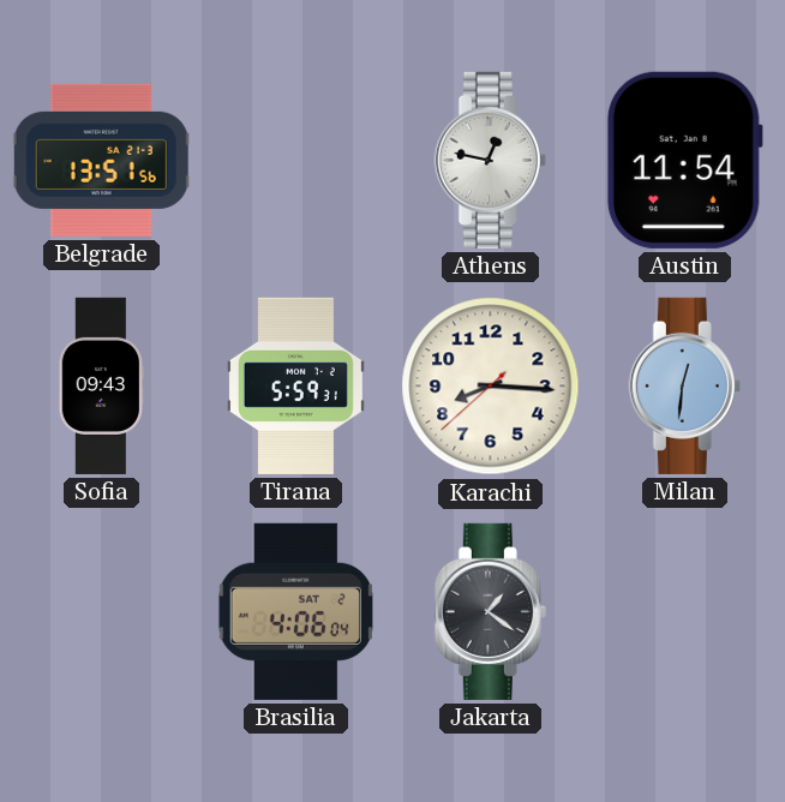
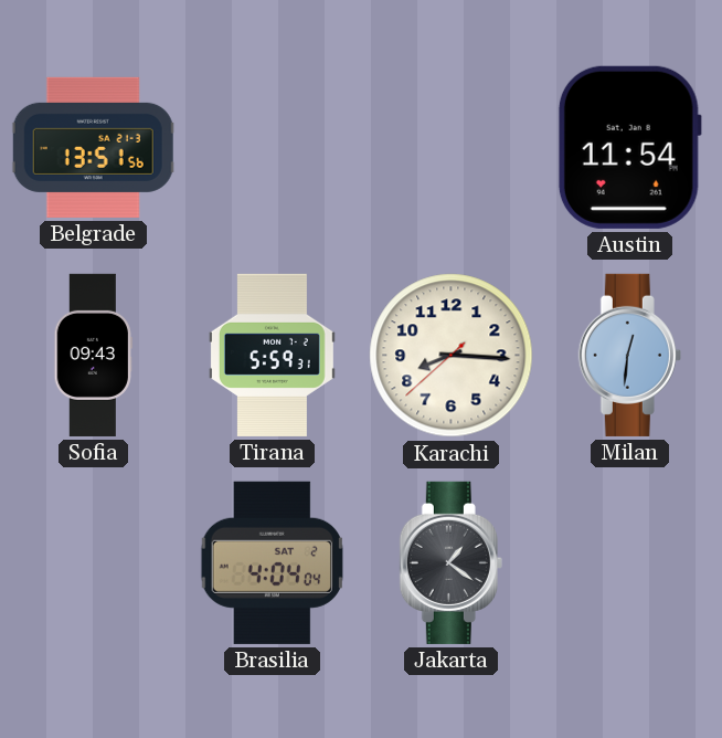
Athens: 12:47 -> none
Brasilia: 4:06 -> 4:04
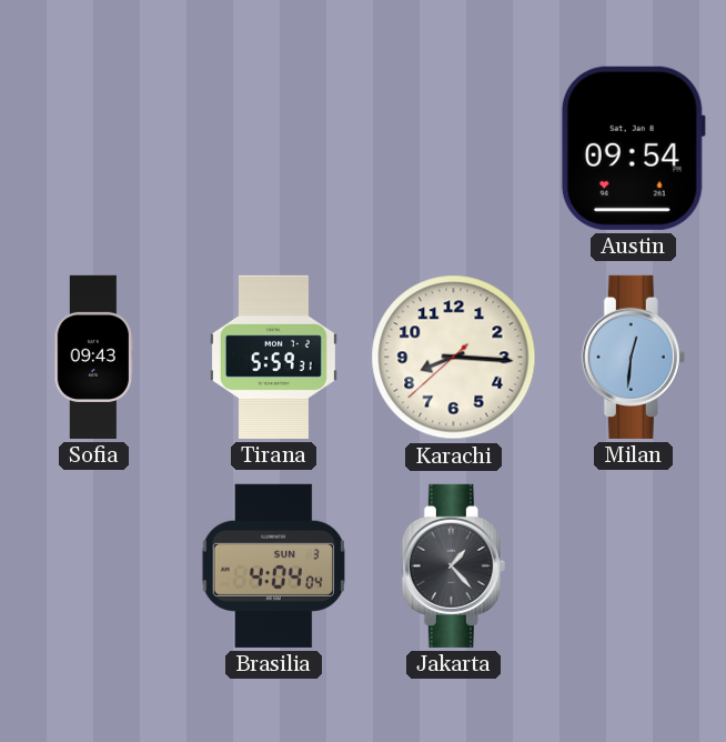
Belgrade: 13:51 -> none
Austin: 11:54 -> 09:54
Brasilia date: SAT 2 -> SUN 3
Jakarta: 1:21 -> 1:23
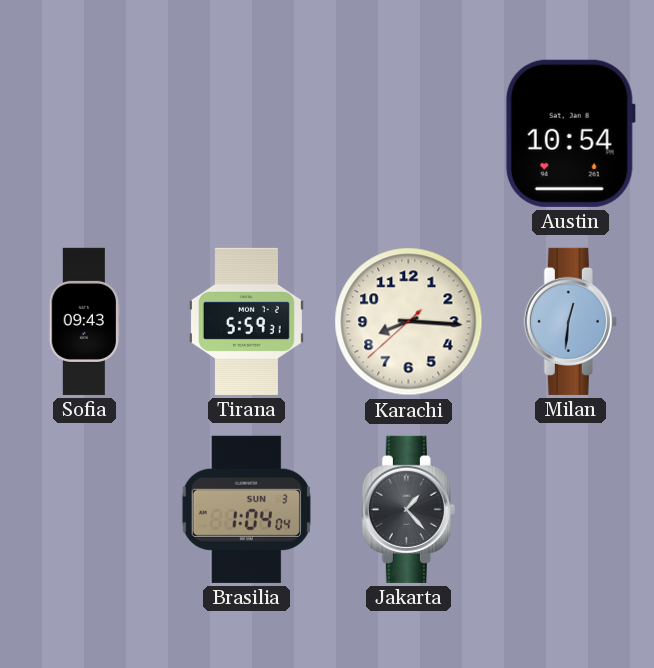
Austin: 09:54 -> 10:54
Brasilia: 4:04 -> 1:04
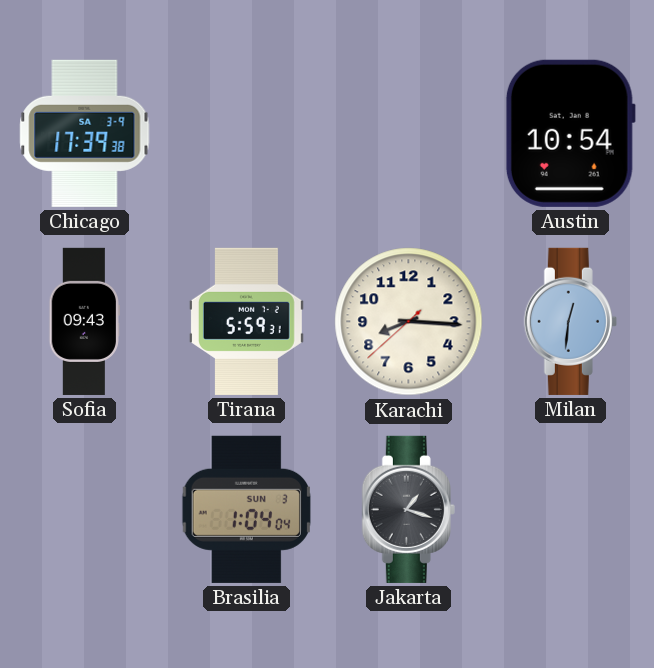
Chicago: none -> 17:39
Jakarta: 1:23 -> 1:18
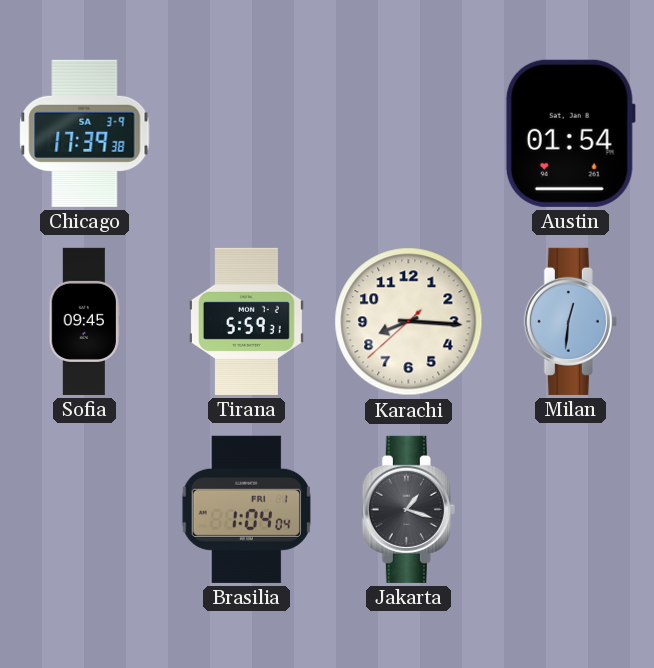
Austin: 10:54 -> 01:54
Sofia: 09:43 -> 09:45
Brasilia date: SUN 3 -> FRI 1
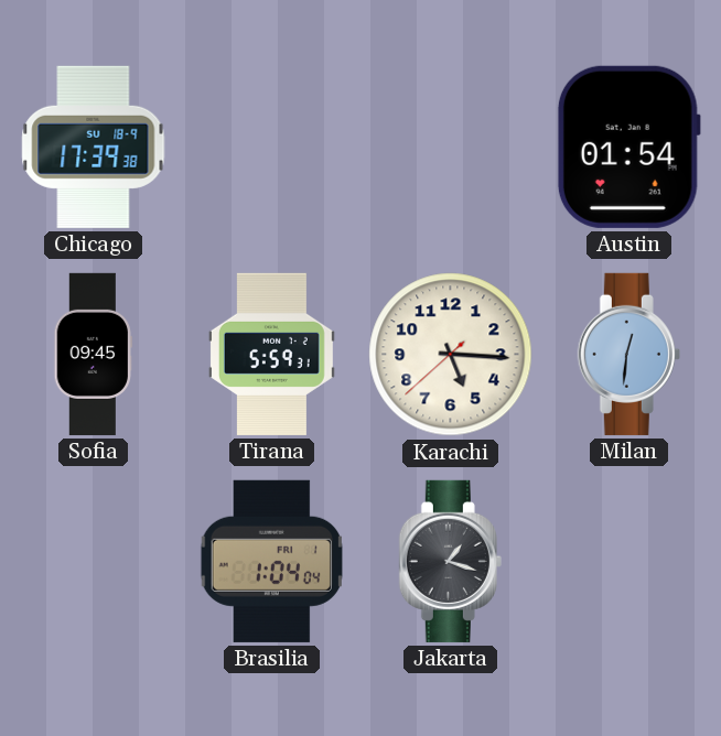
Chicago date: SA 3-9 -> SU 18-9
Karachi: 8:15 -> 5:15
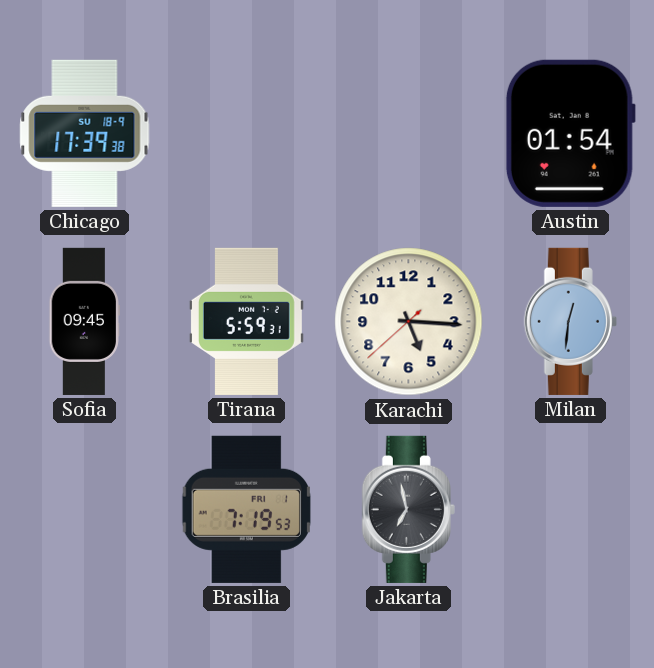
Brasilia: 1:04 -> 7:19
Jakarta: 1:18 -> 6:58
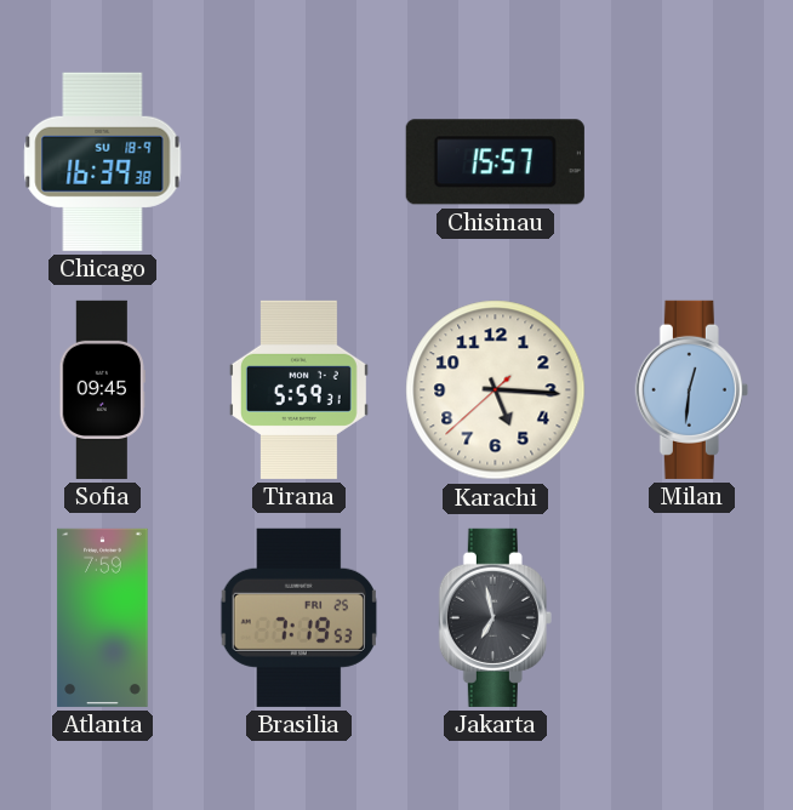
Chicago: 17:39 -> 16:39
Chisinau: none -> 15:57
Austin: 01:54 -> none
Atlanta: none -> 7:59
Brasilia date: FRI 1 -> FRI 25
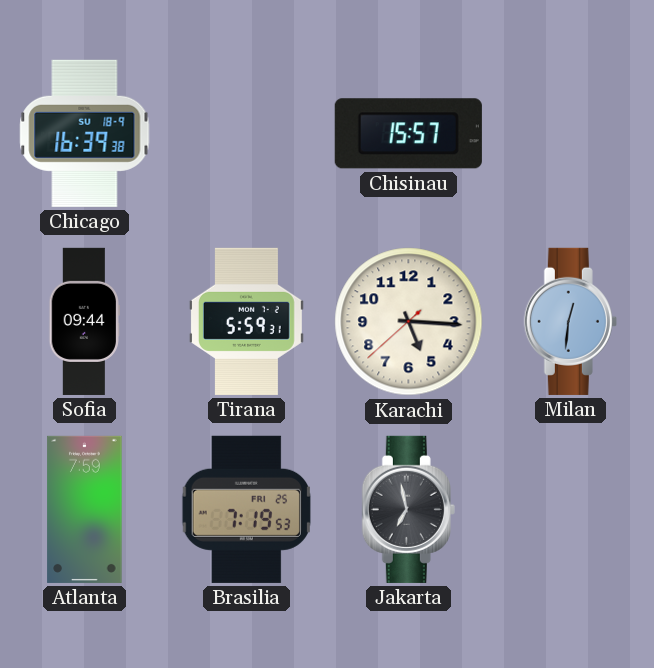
Sofia: 09:45 -> 09:44
